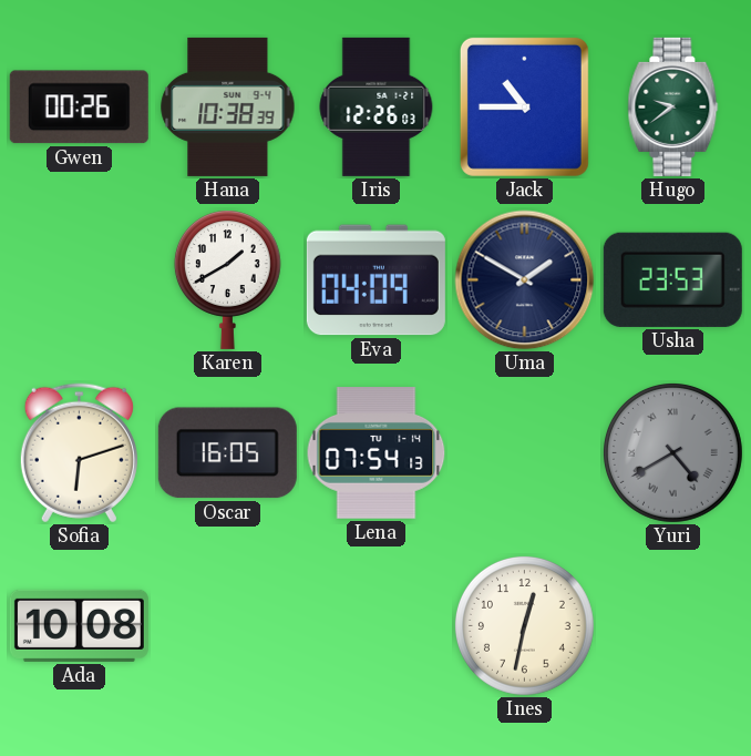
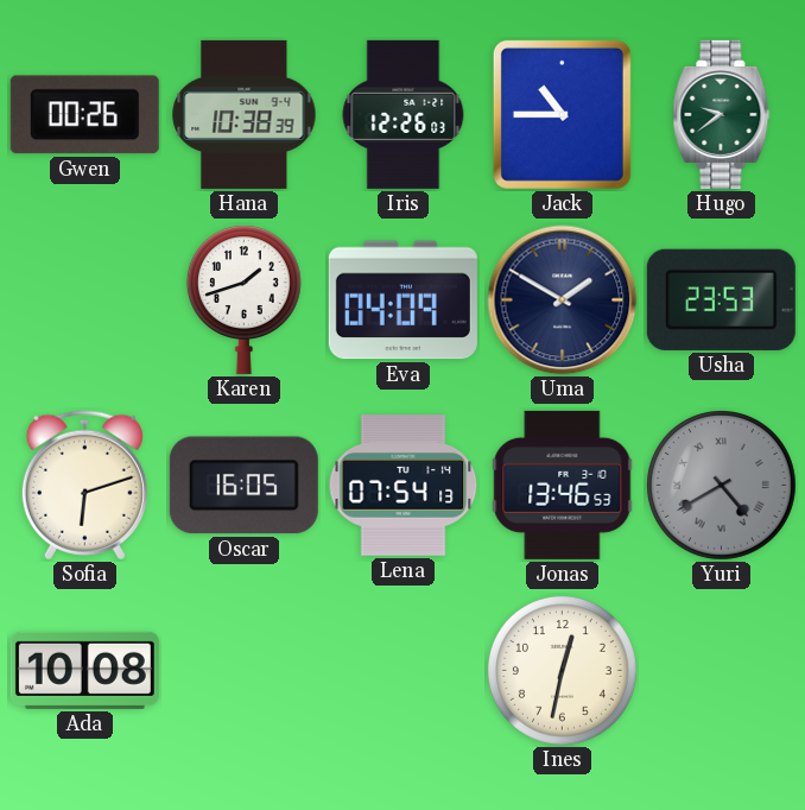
Karen: 1:40 -> 1:42
Jonas: none -> 13:46
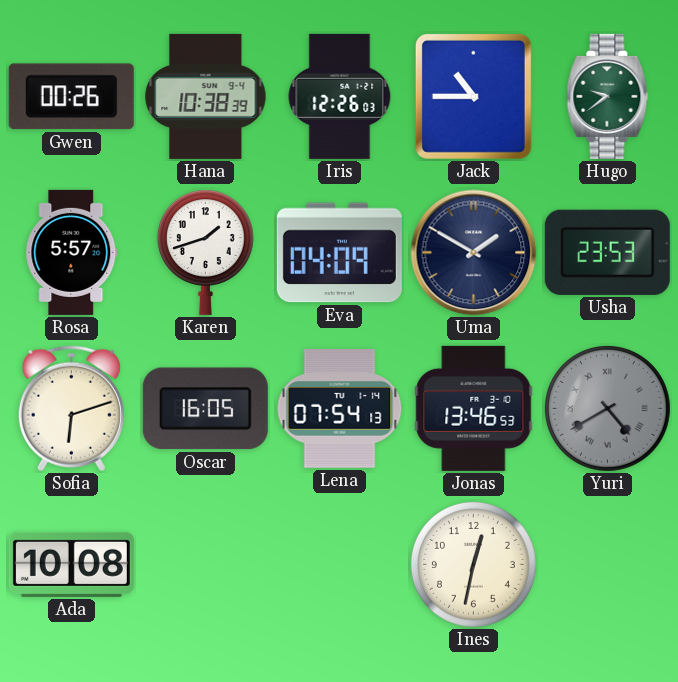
Rosa: none -> 5:57
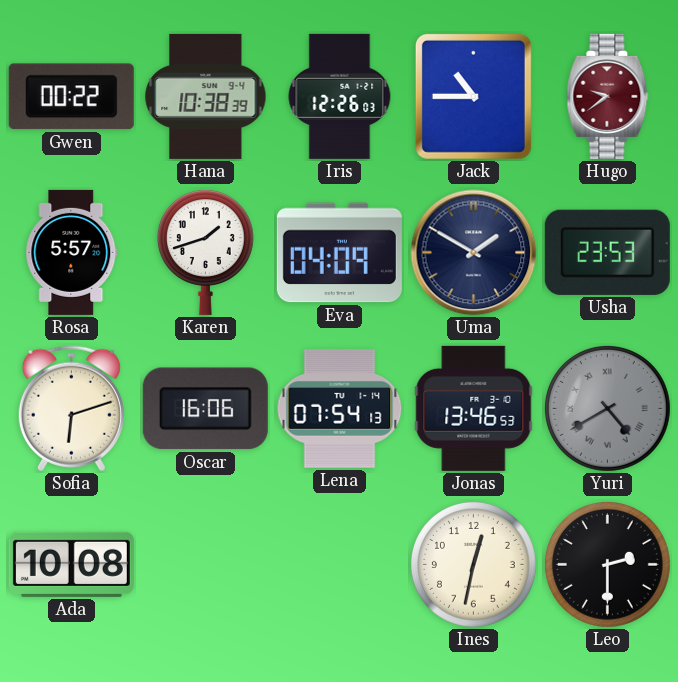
Gwen: 00:26 -> 00:22
Hugo dial: green -> burgundy
Oscar: 16:05 -> 16:06
Leo: none -> 2:30
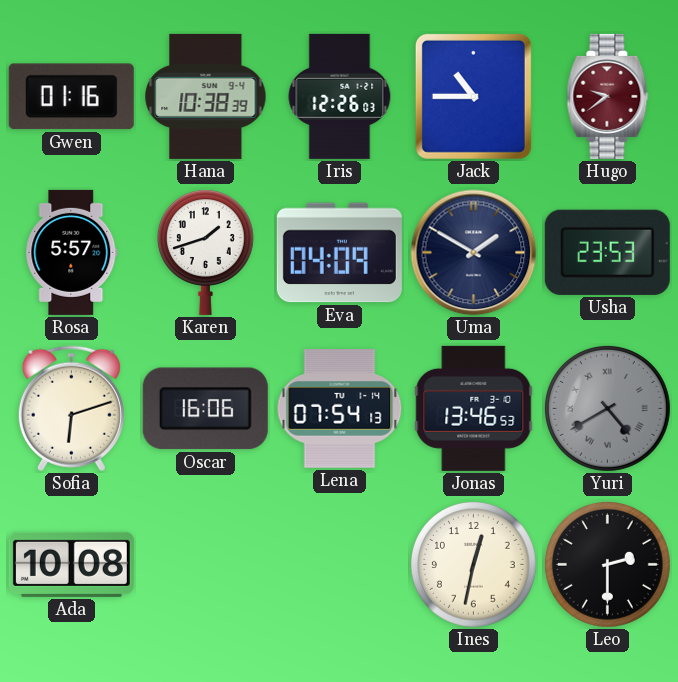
Gwen: 00:22 -> 01:16
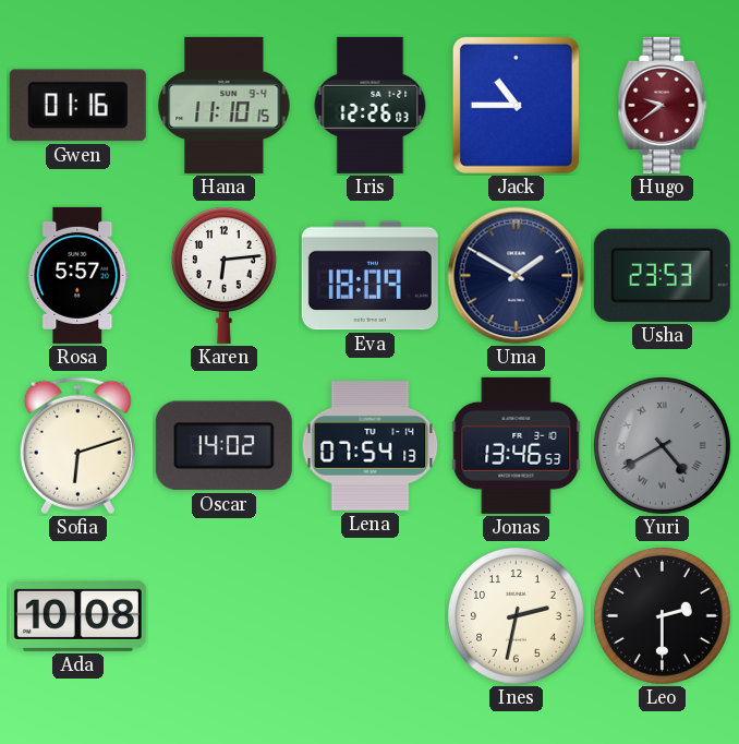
Hana: 10:38 -> 11:10
Karen: 1:42 -> 6:14
Eva: 04:09 -> 18:09
Oscar: 16:06 -> 14:02
Ines: 12:32 -> 2:32
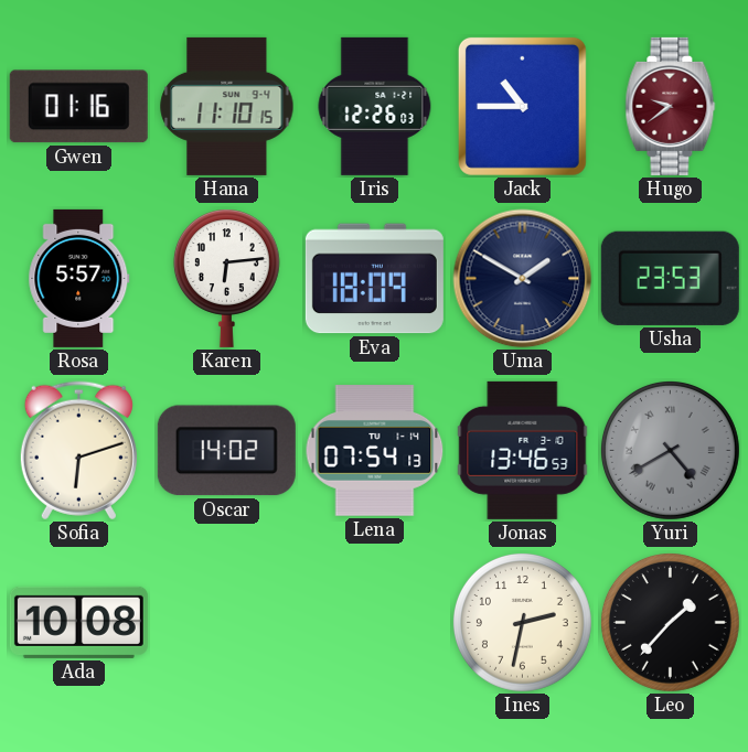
Leo: 2:30 -> 1:37
